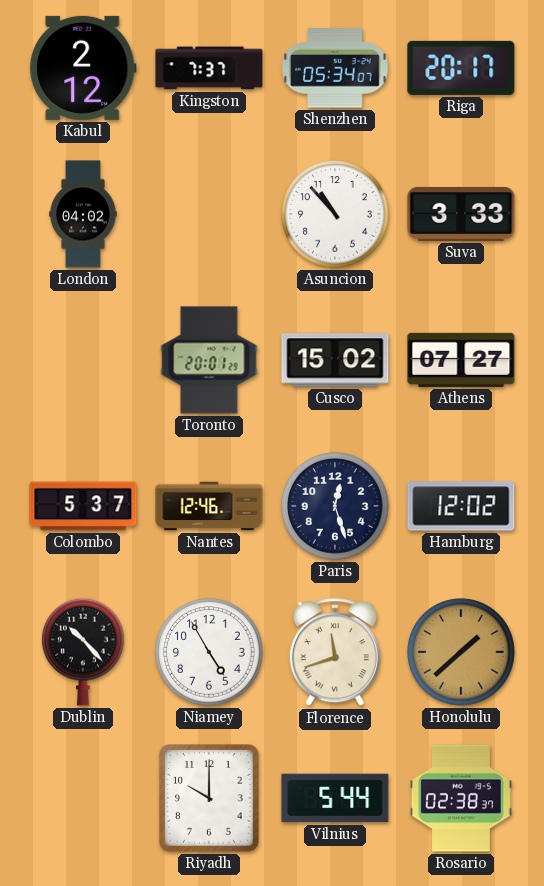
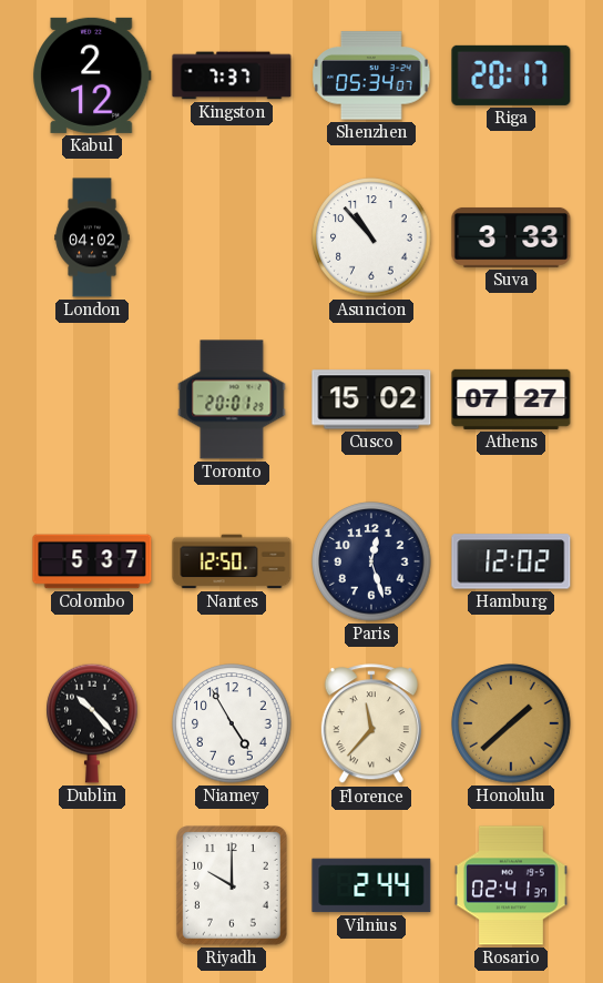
Nantes: 12:46 -> 12:50
Florence: 11:42 -> 11:37
Vilnius: 5:44 -> 2:44
Rosario: 02:38 -> 02:41
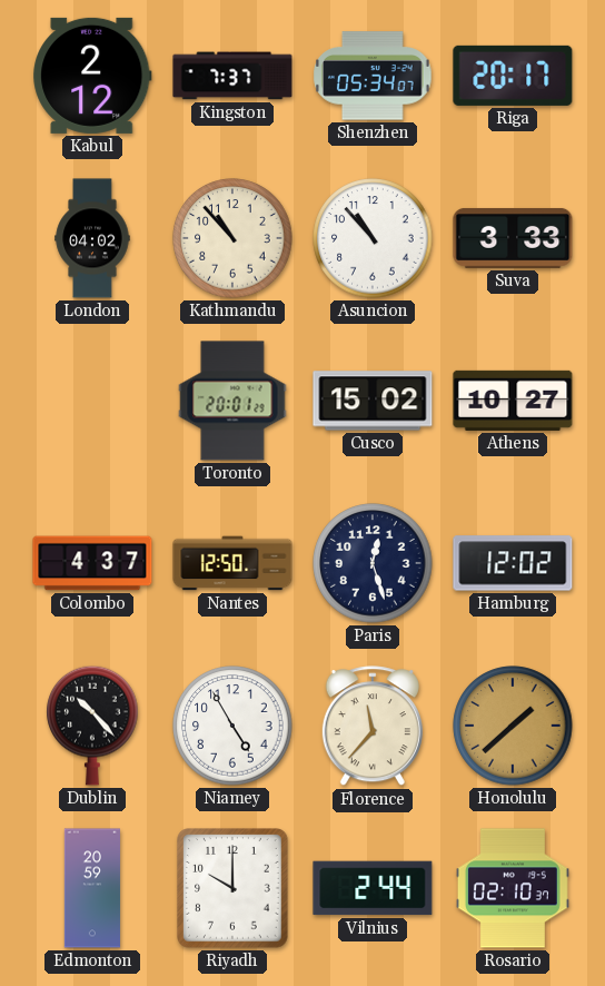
Kathmandu: none -> 10:53
Athens: 07:27 -> 10:27
Colombo: 5:37 -> 4:37
Edmonton: none -> 20:59
Rosario: 02:41 -> 02:10
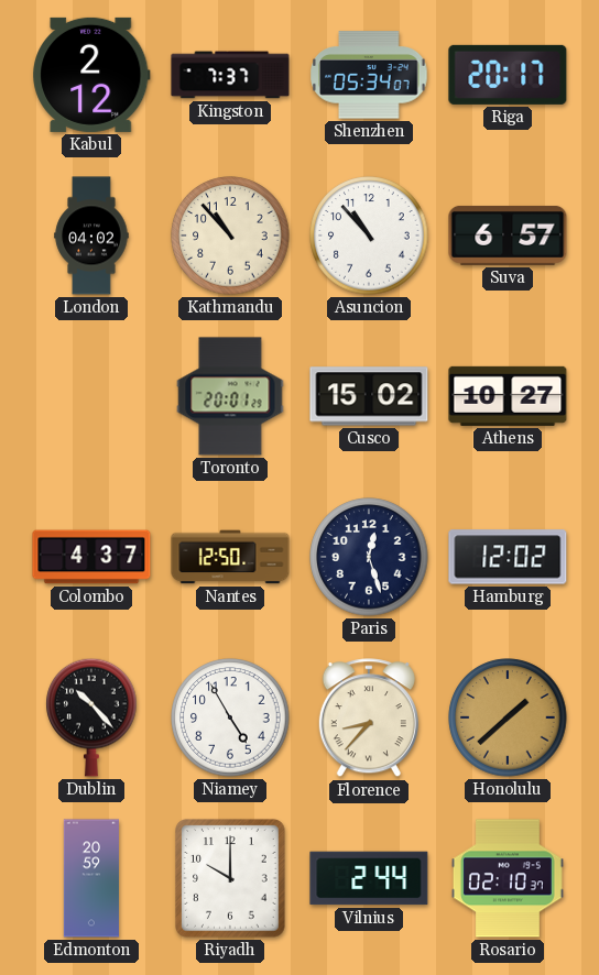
Suva: 3:33 -> 6:57
Florence: 11:37 -> 8:37
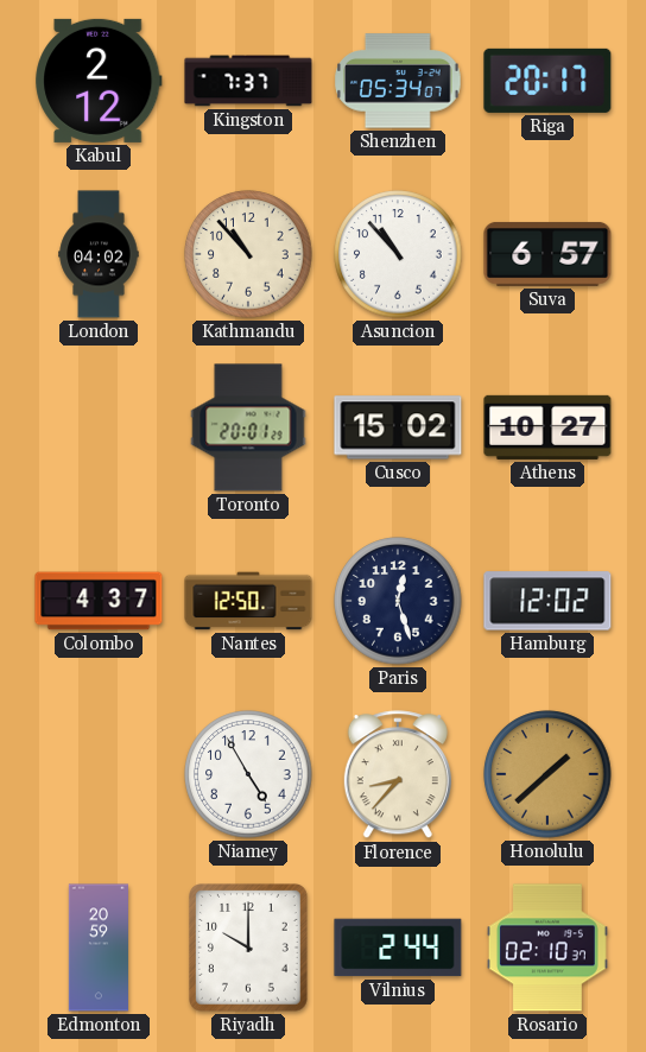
Dublin: 10:23 -> none
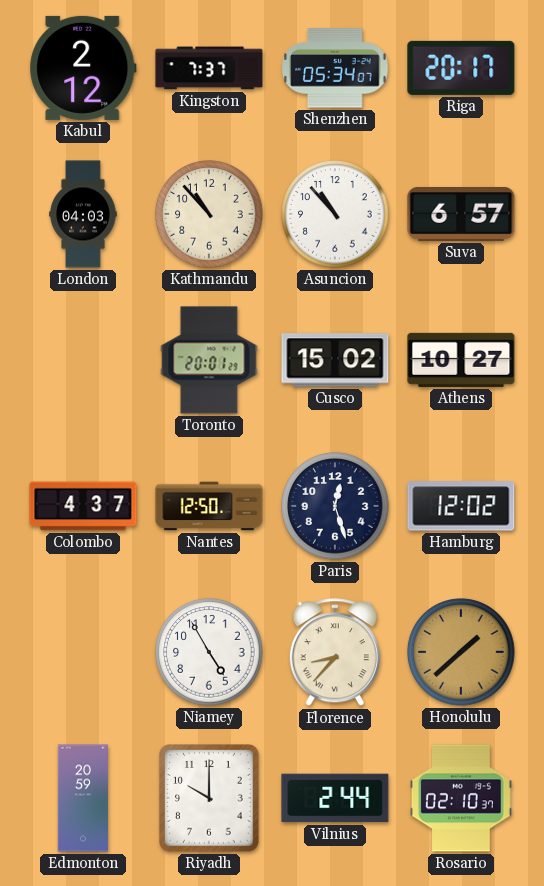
London: 04:02 -> 04:03
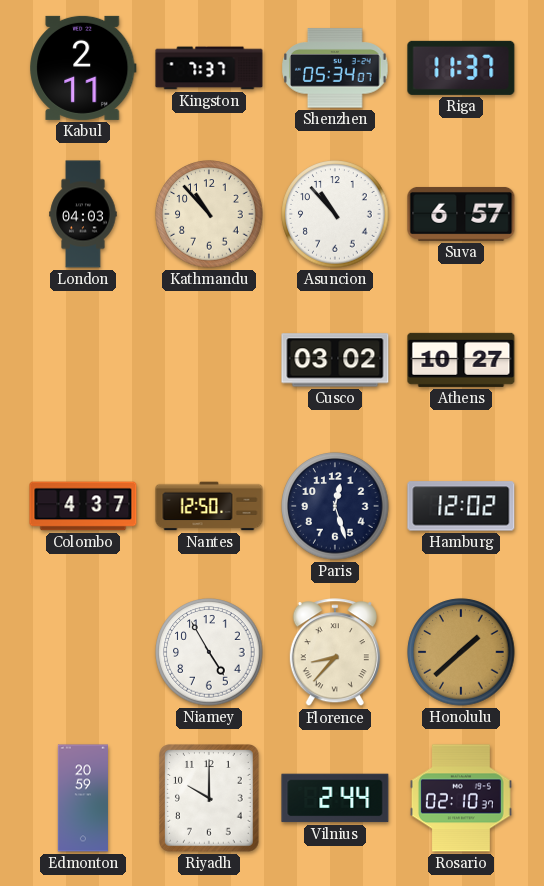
Kabul: 2:12 -> 2:11
Riga: 20:17 -> 11:37
Toronto: 20:01 -> none
Cusco: 15:02 -> 03:02
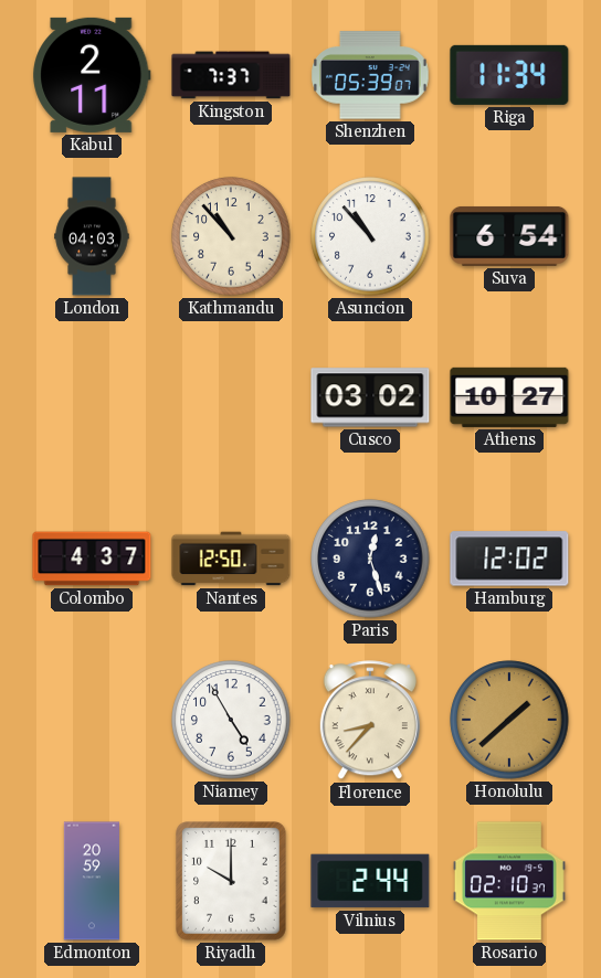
Shenzhen: 05:34 -> 05:39
Riga: 11:37 -> 11:34
Suva: 6:57 -> 6:54
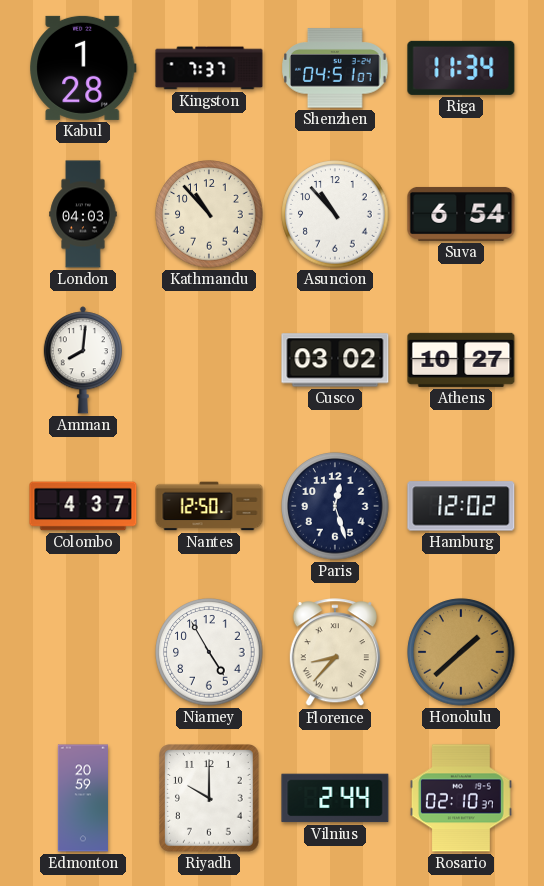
Kabul: 2:11 -> 1:28
Shenzhen: 05:39 -> 04:51
Amman: none -> 8:01
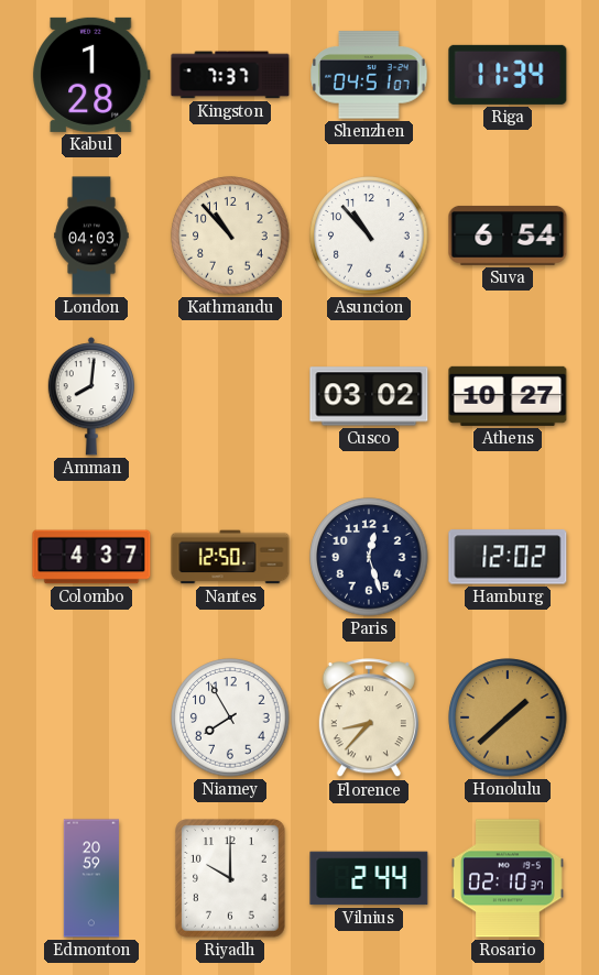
Niamey: 4:55 -> 7:55
